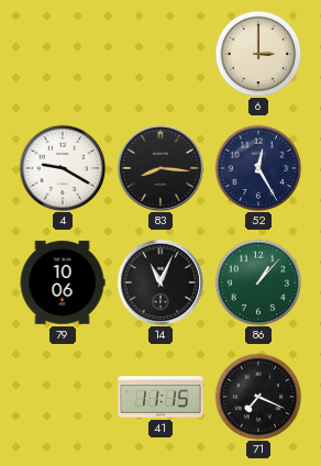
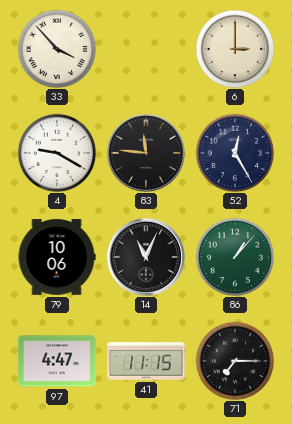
33: none -> 3:53
83: 8:16 -> 11:46
97: none -> 4:47
71: 7:19 -> 7:15
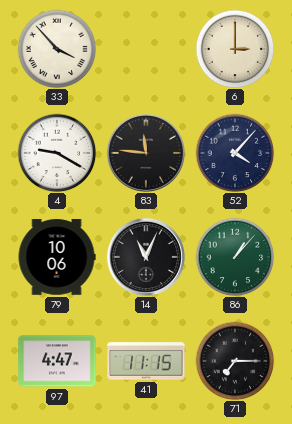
52: 12:25 -> 4:07
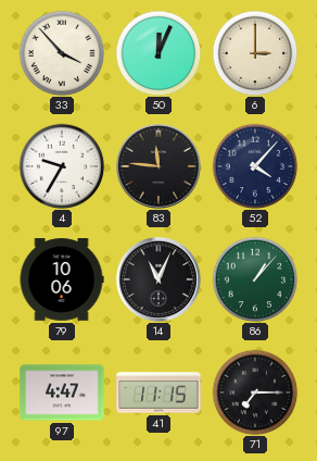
50: none -> 12:04
4: 9:20 -> 9:35
